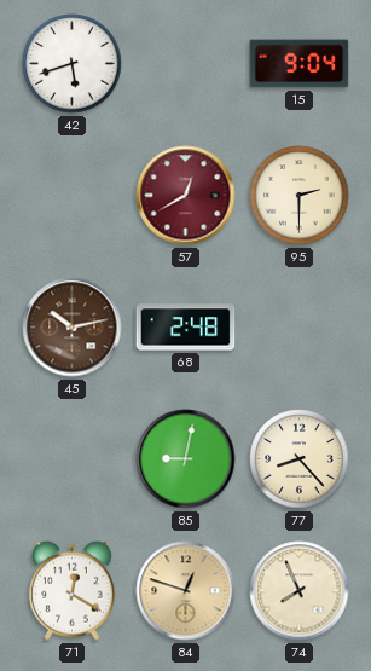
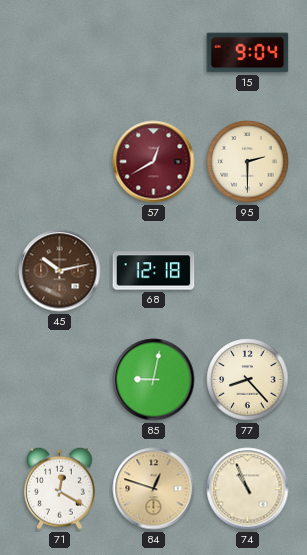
42: 5:42 -> none
68: 2:48 -> 12:18
74: 7:56 -> 10:56
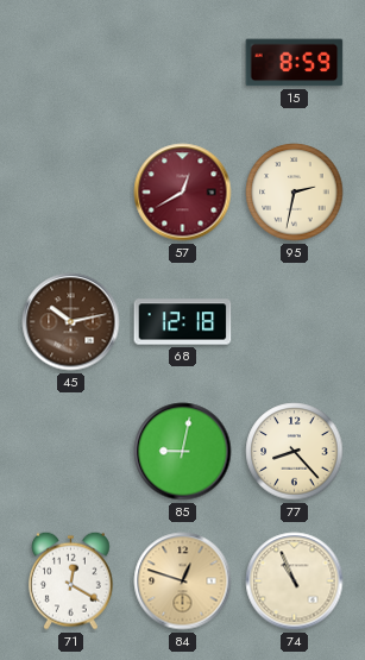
15: 9:04 -> 8:59
95: 2:30 -> 2:32
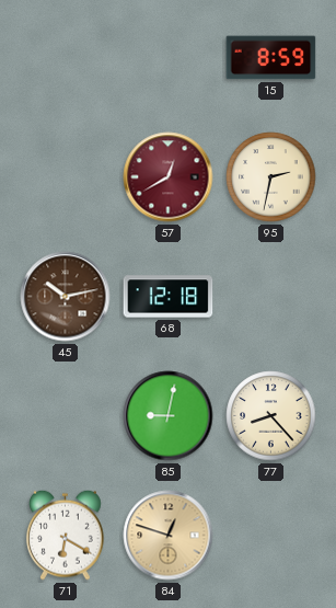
71: 12:20 -> 6:20
74: 10:56 -> none
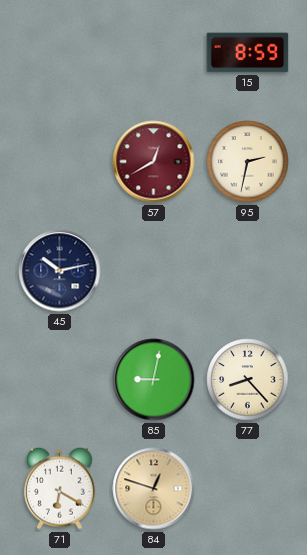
45 dial: brown -> navy
68: 12:18 -> none
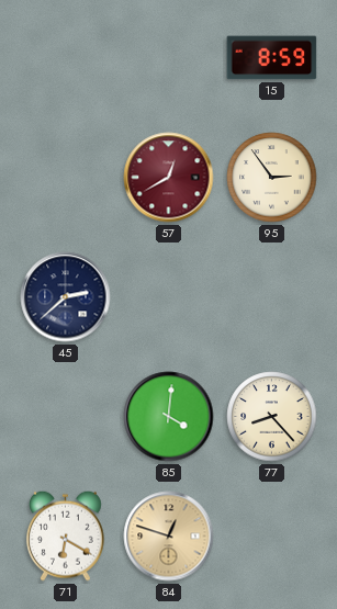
95: 2:32 -> 2:54
45: 10:13 -> 2:38
85: 9:02 -> 4:01
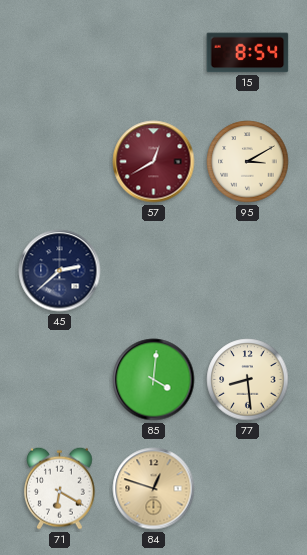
15: 8:59 -> 8:54
95: 2:54 -> 3:10
77: 8:23 -> 8:29
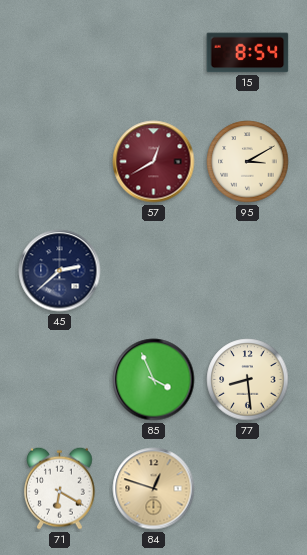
85: 4:01 -> 3:56
